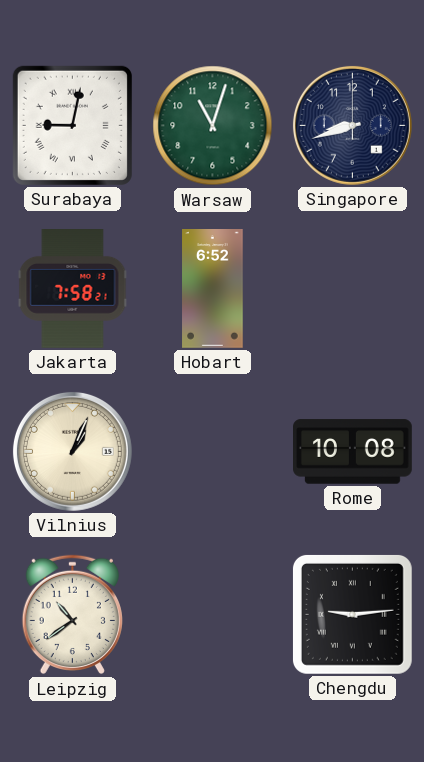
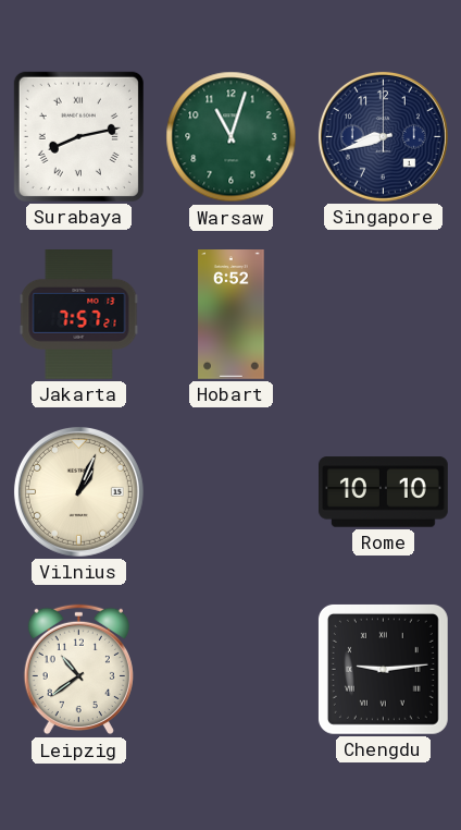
Surabaya: 9:02 -> 8:13
Jakarta: 7:58 -> 7:57
Rome: 10:08 -> 10:10
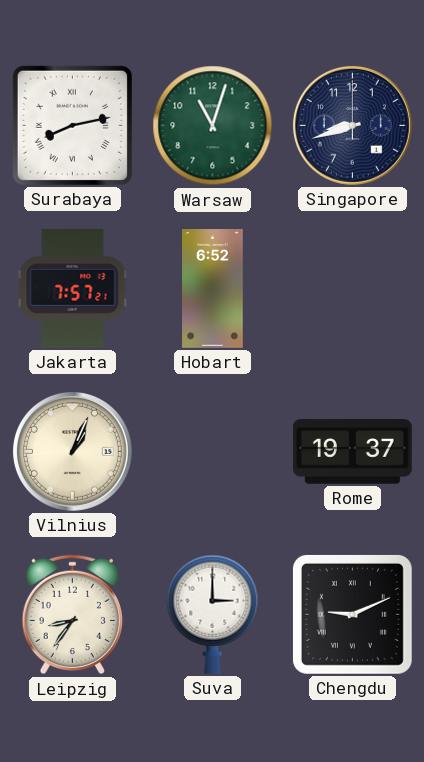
Rome: 10:10 -> 19:37
Leipzig: 10:39 -> 8:36
Suva: none -> 3:00
Chengdu: 9:14 -> 9:11
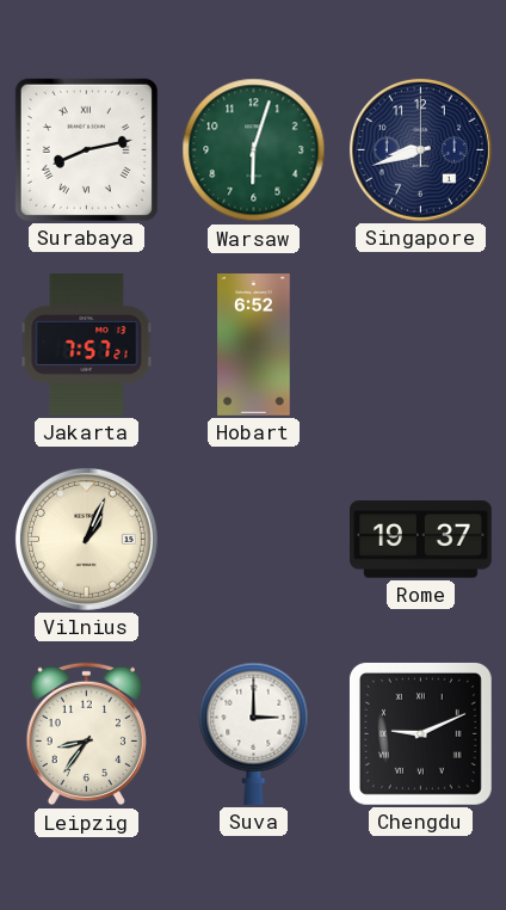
Warsaw: 11:03 -> 6:03
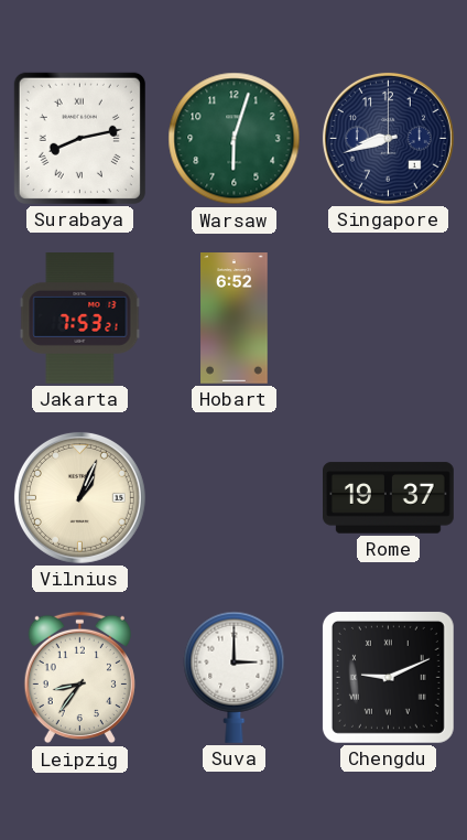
Jakarta: 7:57 -> 7:53
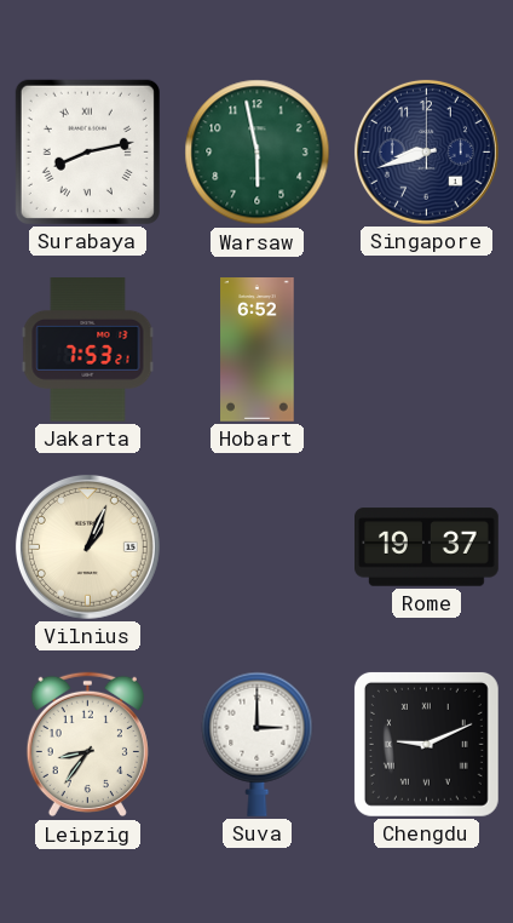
Warsaw: 6:03 -> 5:58
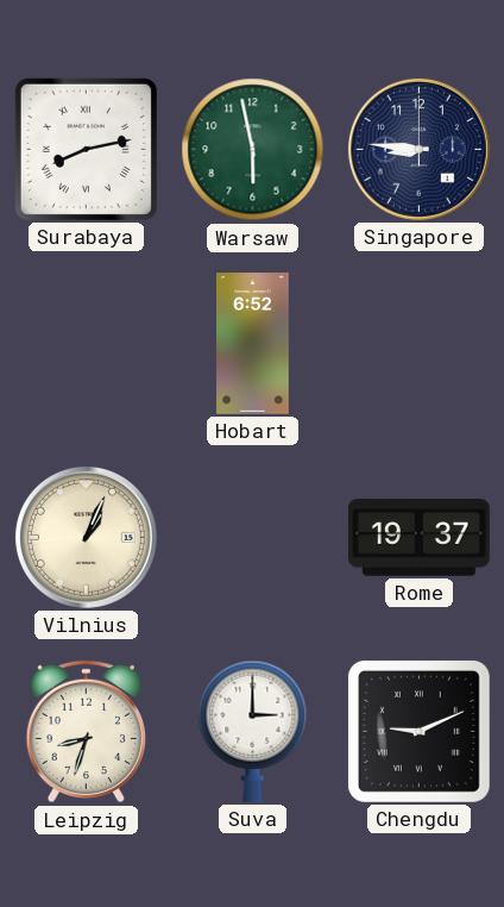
Singapore: 8:42 -> 8:46
Jakarta: 7:53 -> none
Leipzig: 8:36 -> 8:33
